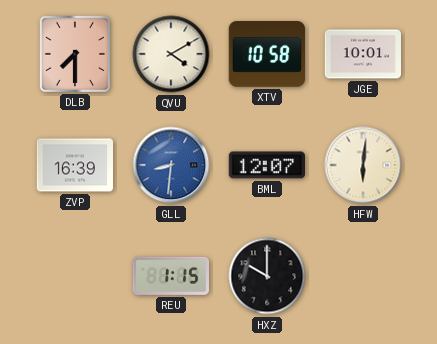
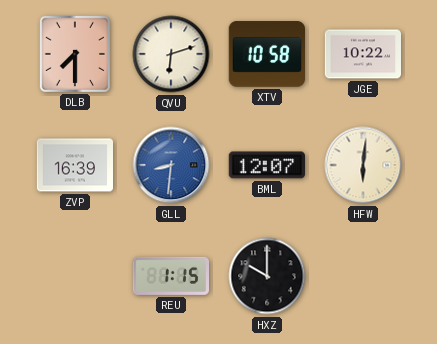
QVU: 4:10 -> 6:12
JGE: 10:01 -> 10:22
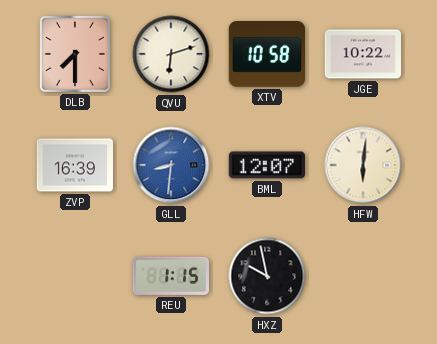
HXZ: 10:00 -> 9:58
